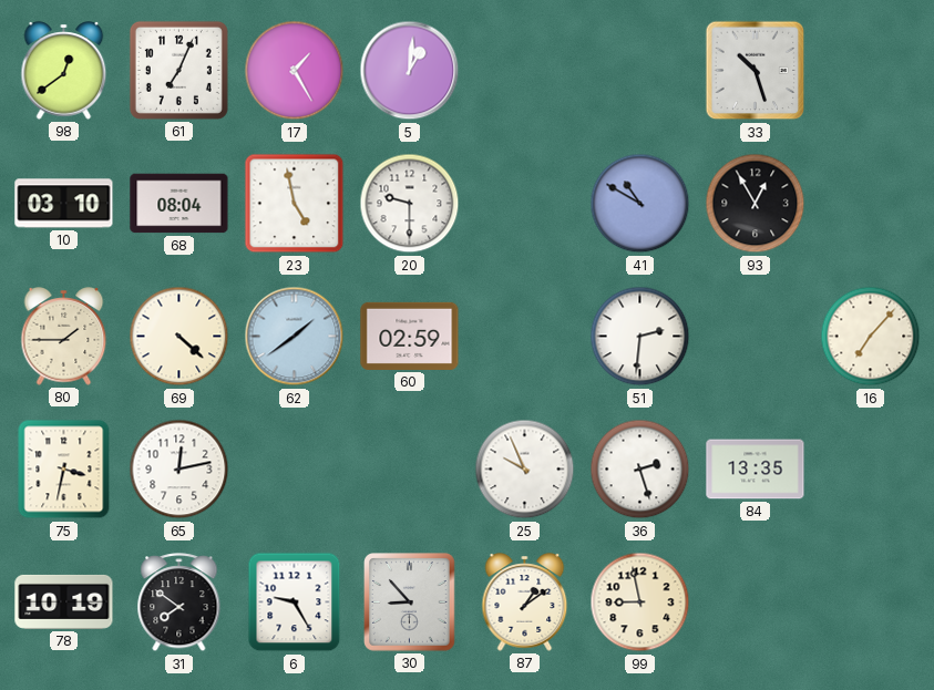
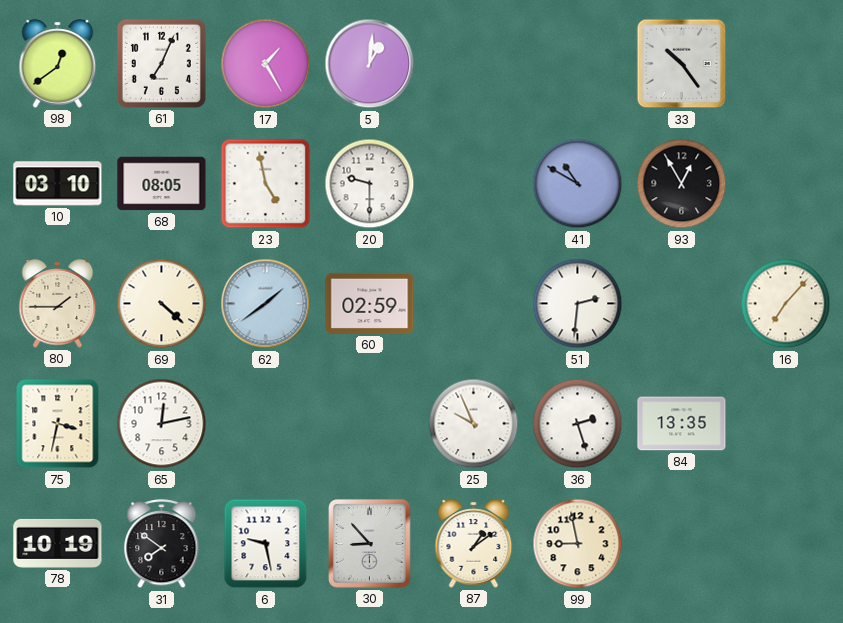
33: 10:27 -> 10:24
68: 08:04 -> 08:05
6: 9:25 -> 9:28
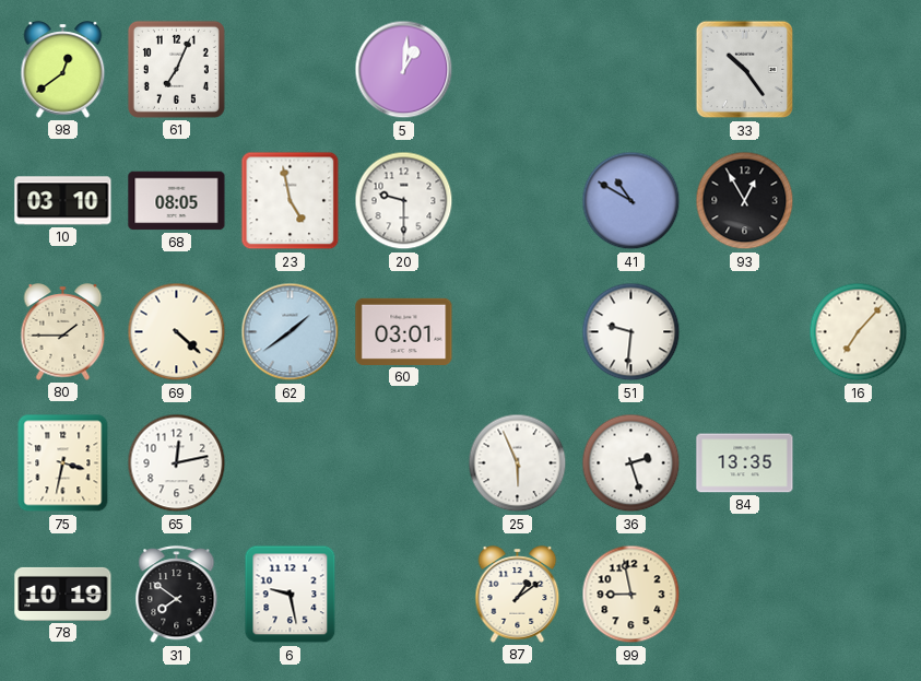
17: 1:25 -> none
60: 02:59 -> 03:01
51: 2:31 -> 9:31
25: 9:56 -> 5:56
30: 8:53 -> none
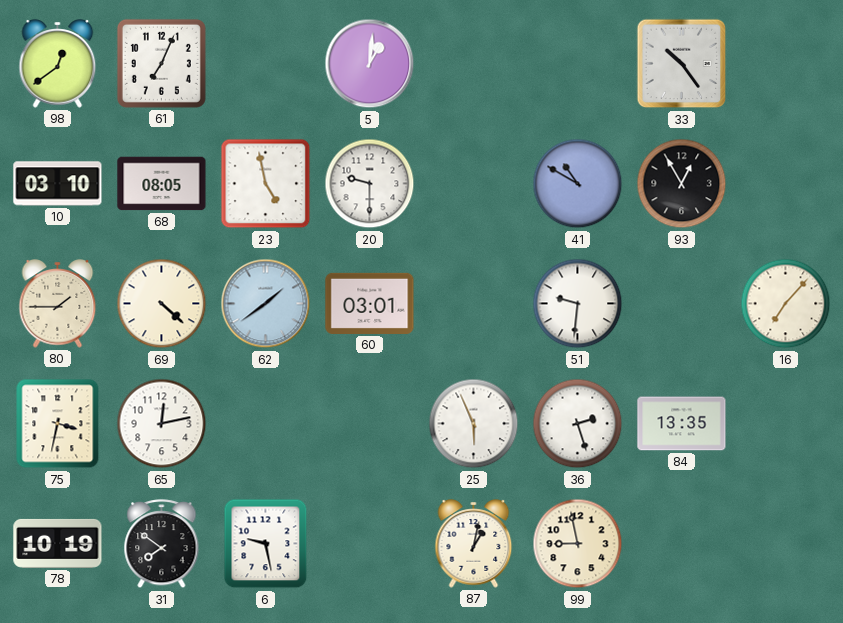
87: 1:09 -> 1:02
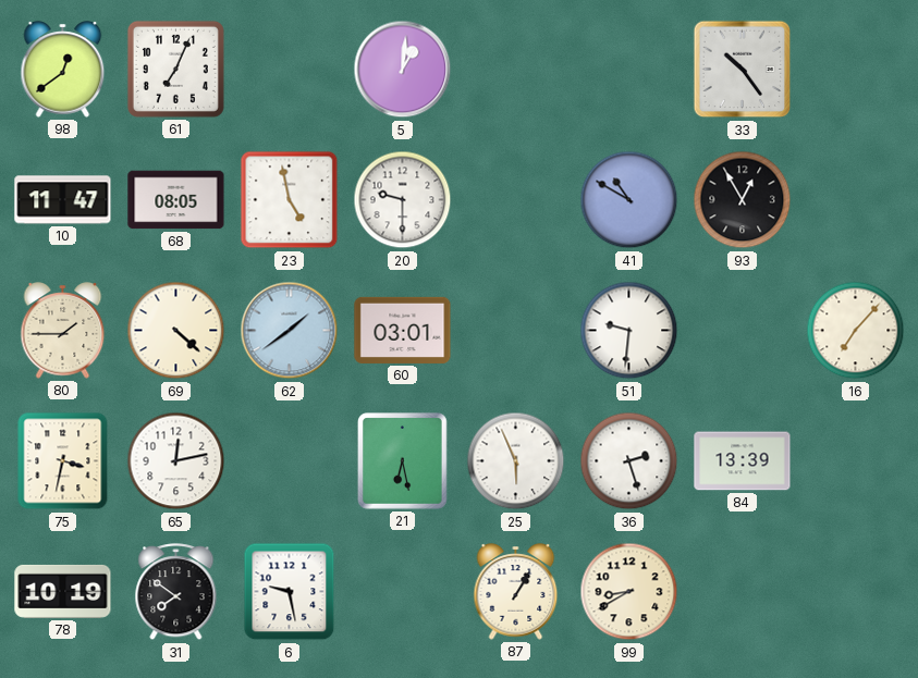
10: 03:10 -> 11:47
21: none -> 6:28
84: 13:35 -> 13:39
87: 1:02 -> 1:05
99: 8:58 -> 8:40
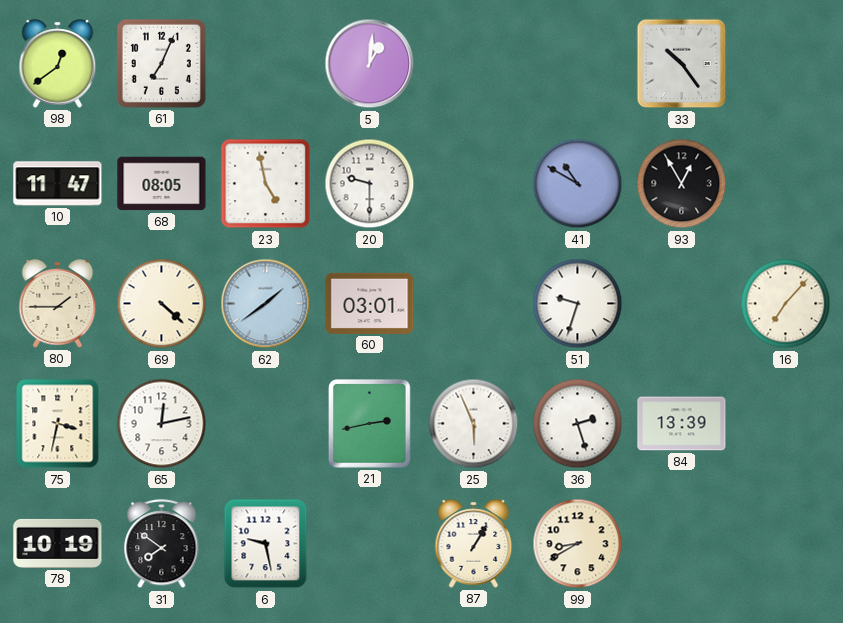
51: 9:31 -> 9:33
21: 6:28 -> 2:43
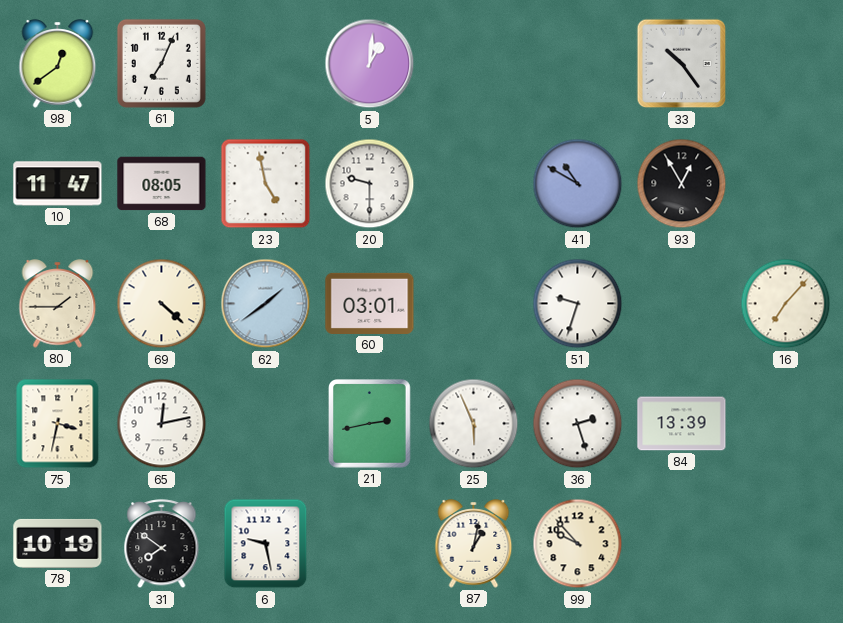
87: 1:05 -> 1:02
99: 8:40 -> 9:53
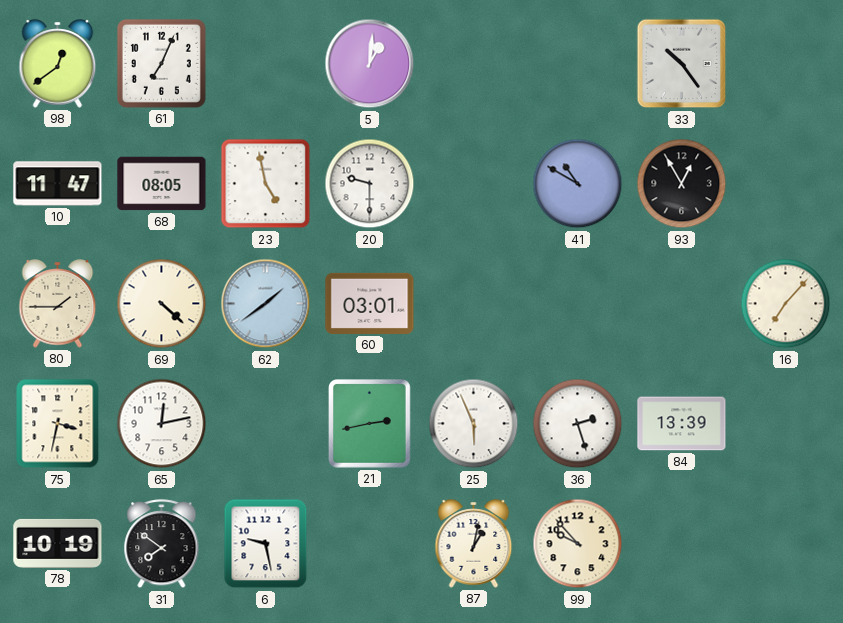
51: 9:33 -> none
